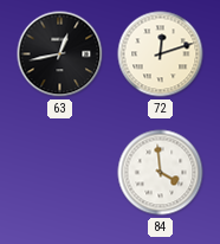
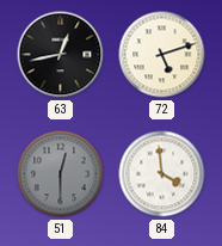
72: 12:12 -> 5:12
51: none -> 12:30
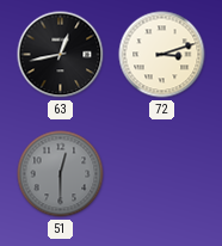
72: 5:12 -> 3:12
84: 3:59 -> none
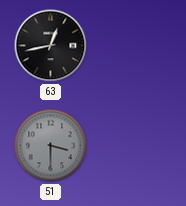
72: 3:12 -> none
51: 12:30 -> 3:30
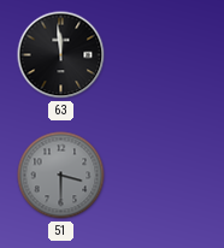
63: 12:43 -> 11:59
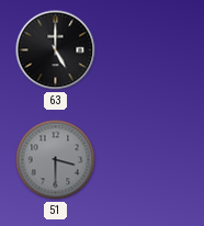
63: 11:59 -> 5:00
